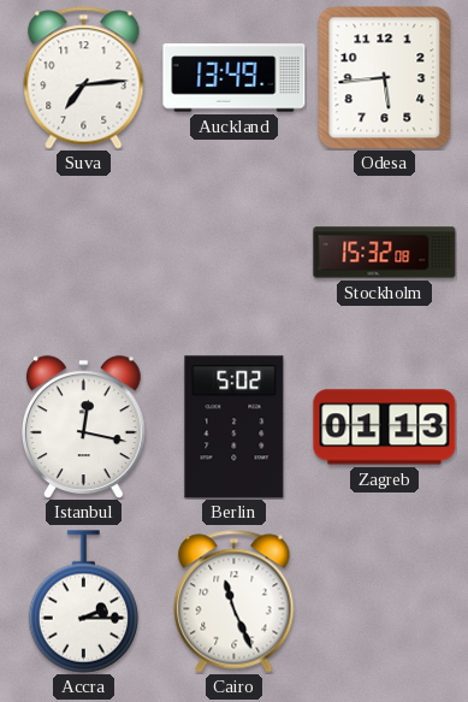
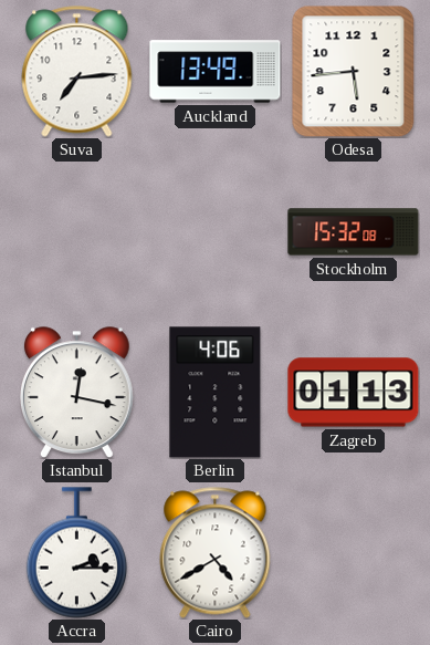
Berlin: 5:02 -> 4:06
Cairo: 11:26 -> 4:40
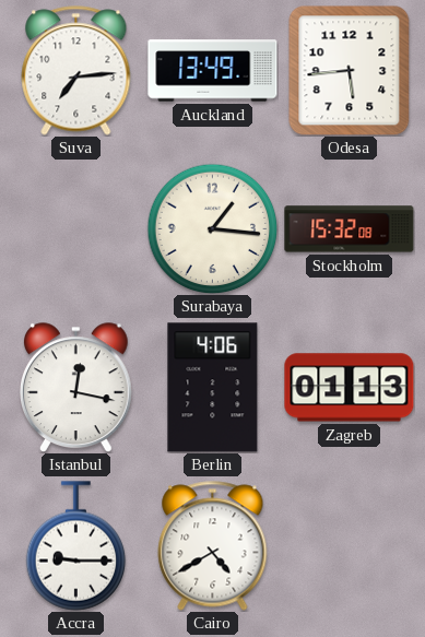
Surabaya: none -> 1:16
Accra: 2:15 -> 9:15
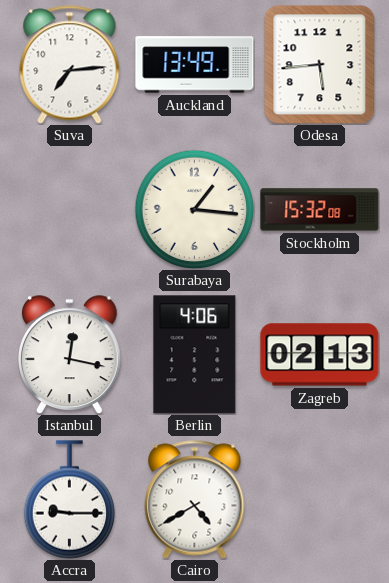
Zagreb: 01:13 -> 02:13
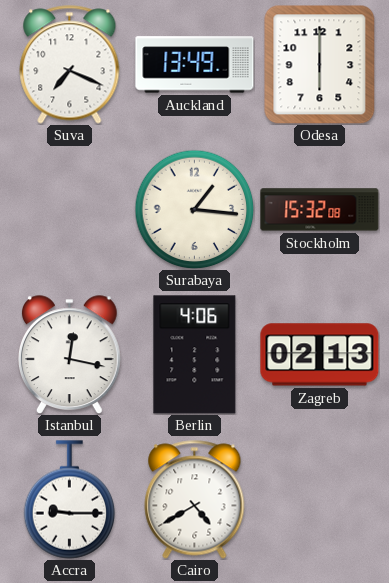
Suva: 7:14 -> 7:19
Odesa: 5:44 -> 6:00
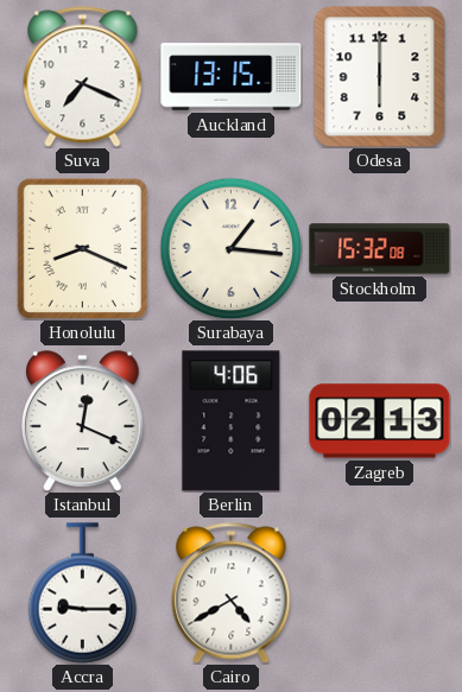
Auckland: 13:49 -> 13:15
Honolulu: none -> 8:19
Istanbul: 12:17 -> 12:19
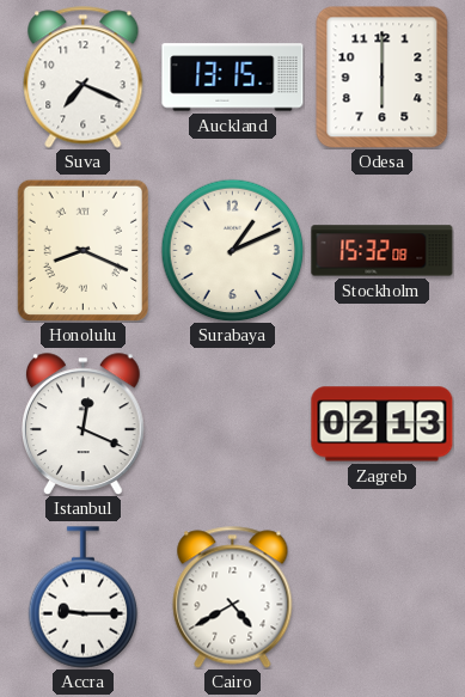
Surabaya: 1:16 -> 1:11
Berlin: 4:06 -> none
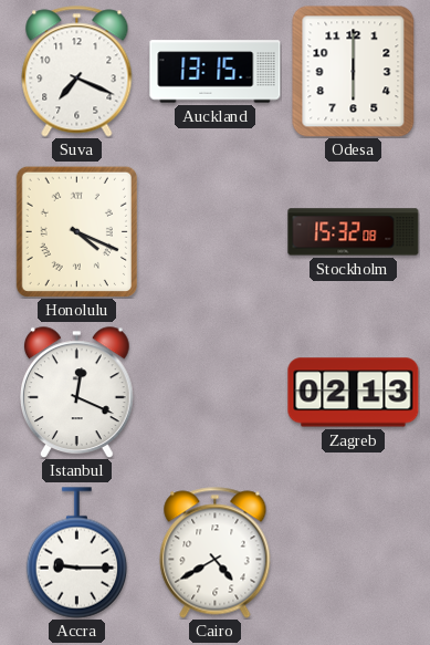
Honolulu: 8:19 -> 4:19
Surabaya: 1:11 -> none
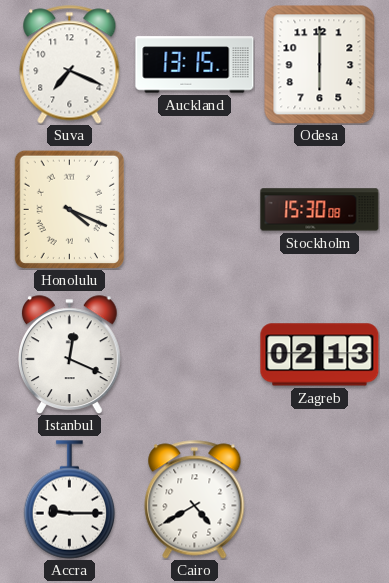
Stockholm: 15:32 -> 15:30
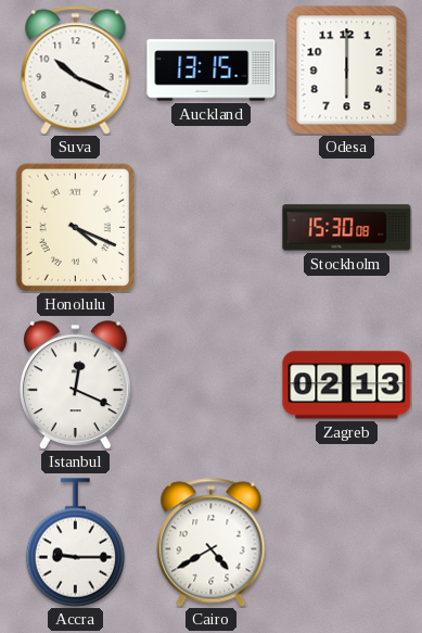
Suva: 7:19 -> 10:19
